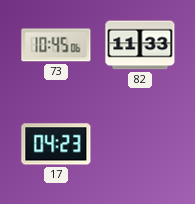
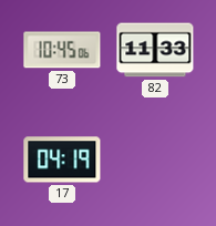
17: 04:23 -> 04:19
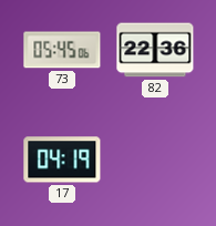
73: 10:45 -> 05:45
82: 11:33 -> 22:36
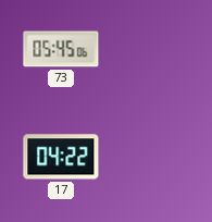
82: 22:36 -> none
17: 04:19 -> 04:22
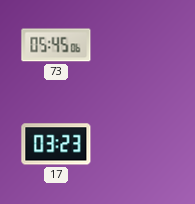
17: 04:22 -> 03:23
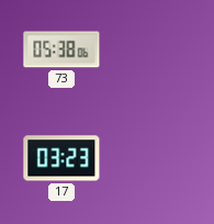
73: 05:45 -> 05:38
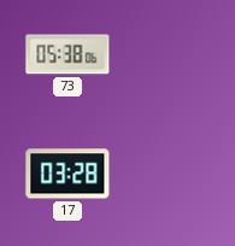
17: 03:23 -> 03:28
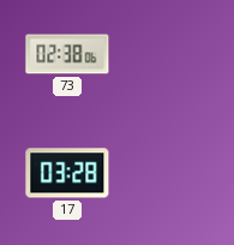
73: 05:38 -> 02:38
